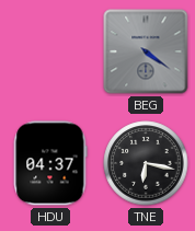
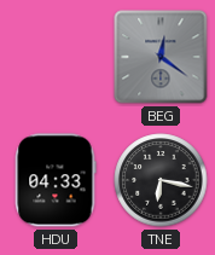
BEG: 4:21 -> 12:21
HDU: 04:37 -> 04:33
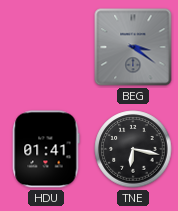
BEG: 12:21 -> 3:21
HDU: 04:33 -> 01:41
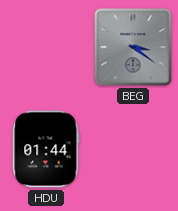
HDU: 01:41 -> 01:44
TNE: 6:17 -> none
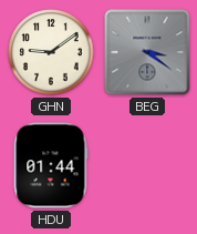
GHN: none -> 9:09
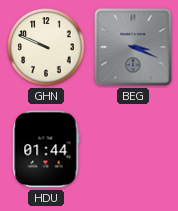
GHN: 9:09 -> 9:49
BEG: 3:21 -> 3:19
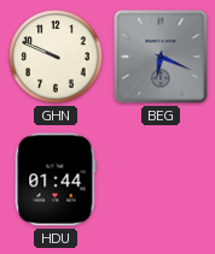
BEG: 3:19 -> 6:19
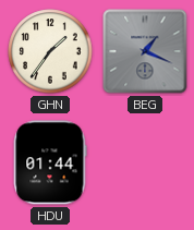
GHN: 9:49 -> 1:36
BEG: 6:19 -> 1:19
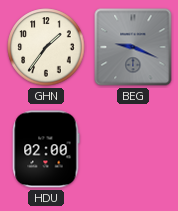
BEG: 1:19 -> 9:19
HDU: 01:44 -> 02:00
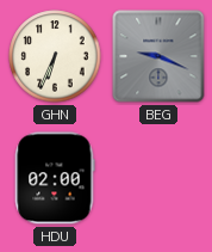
GHN: 1:36 -> 6:34
